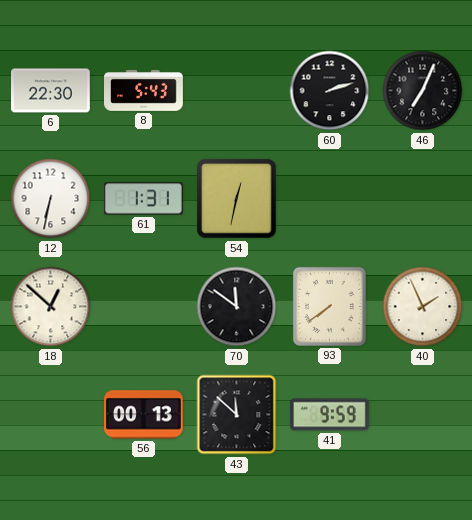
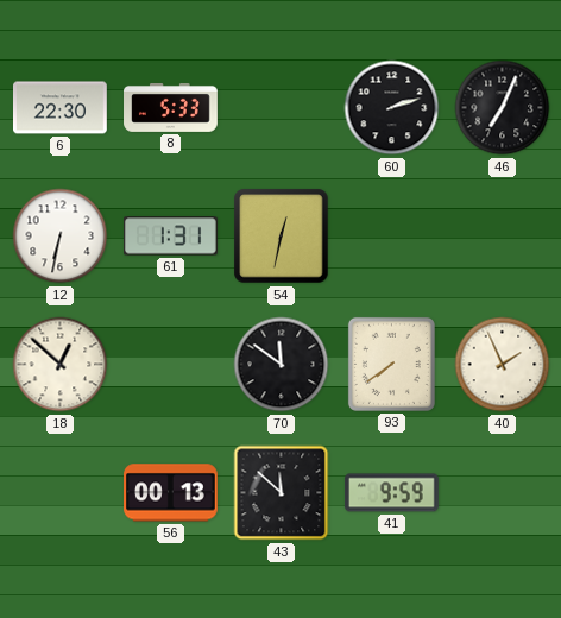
8: 5:43 -> 5:33
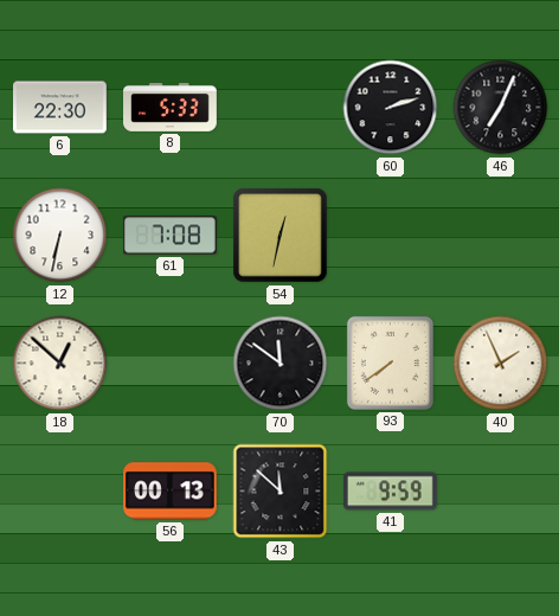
61: 1:31 -> 7:08
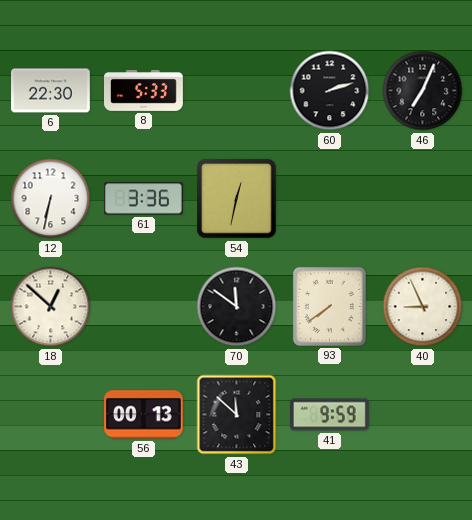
61: 7:08 -> 3:36
40: 1:56 -> 8:56
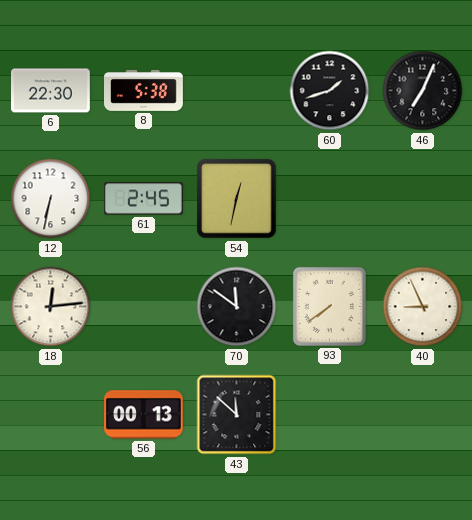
8: 5:33 -> 5:38
60: 2:12 -> 1:42
61: 3:36 -> 2:45
18: 12:52 -> 12:14
41: 9:59 -> none
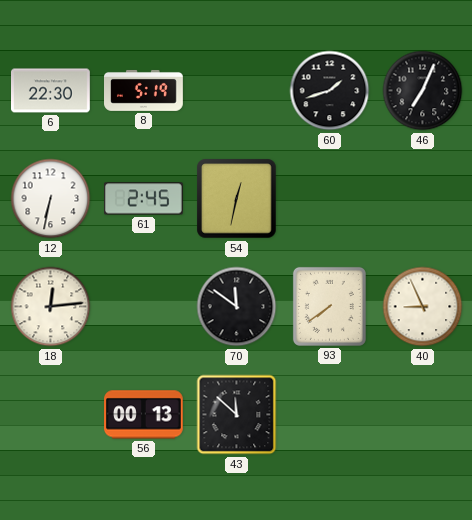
8: 5:38 -> 5:19
